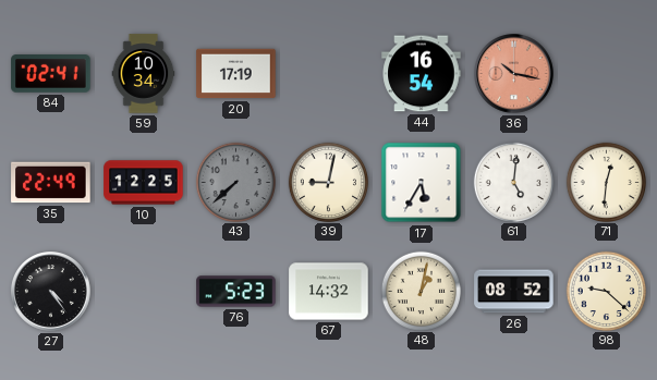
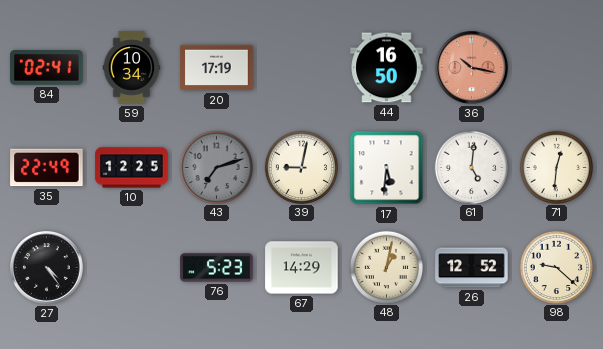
44: 16:54 -> 16:50
43: 7:38 -> 7:12
17: 5:35 -> 5:31
67: 14:32 -> 14:29
26: 08:52 -> 12:52
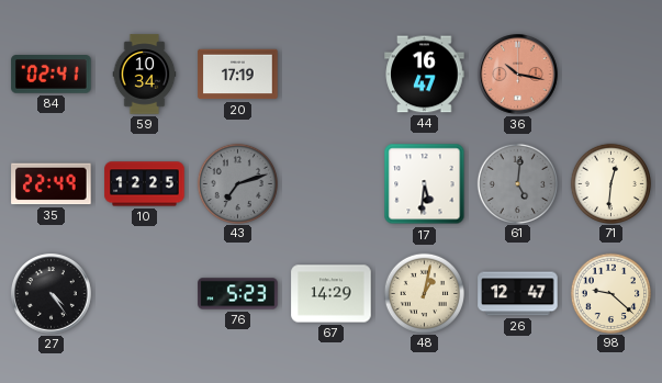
44: 16:50 -> 16:47
39: 9:02 -> none
61 dial: white -> grey
26: 12:52 -> 12:47
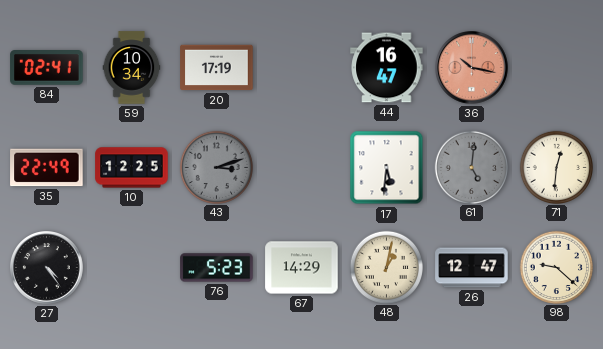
43: 7:12 -> 3:12
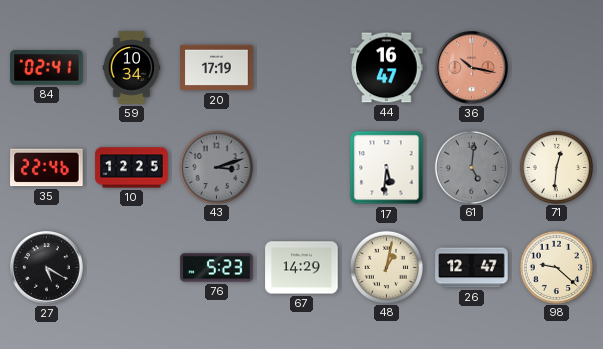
35: 22:49 -> 22:46
27: 4:24 -> 5:20
